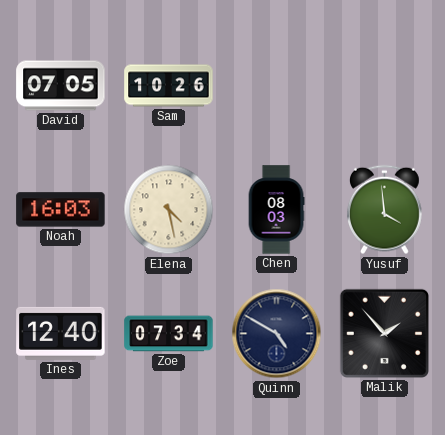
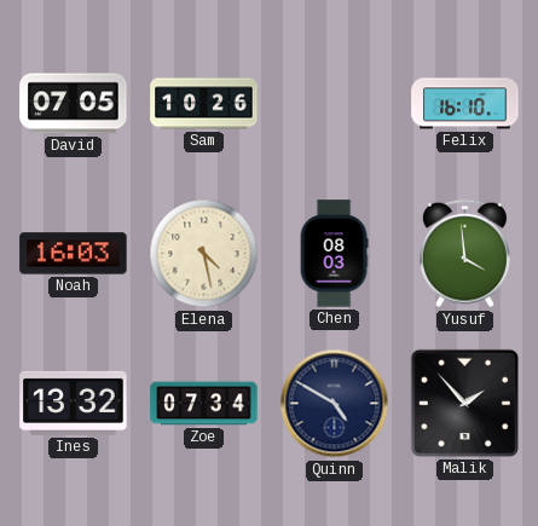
Felix: none -> 16:10
Ines: 12:40 -> 13:32
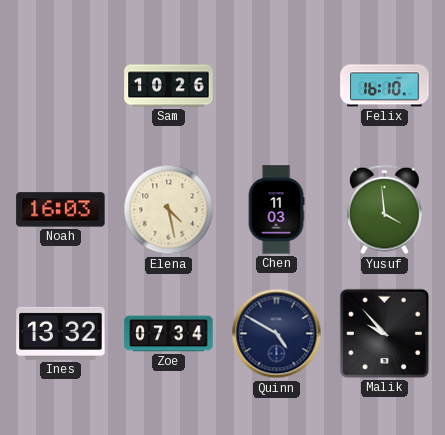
David: 07:05 -> none
Chen: 08:03 -> 11:03
Malik: 1:53 -> 9:53
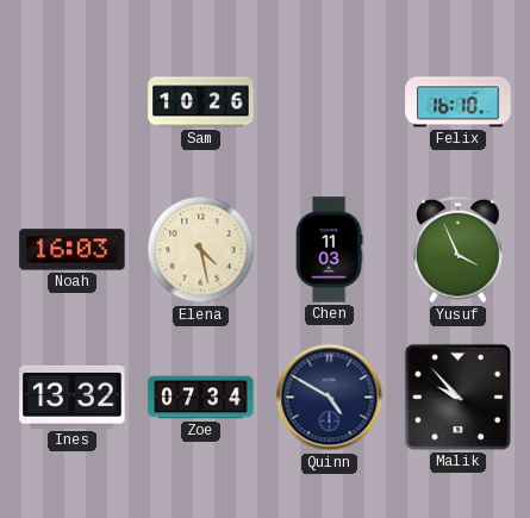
Yusuf: 3:59 -> 3:56
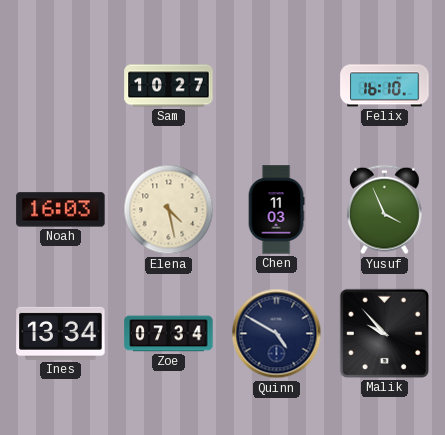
Sam: 10:26 -> 10:27
Ines: 13:32 -> 13:34
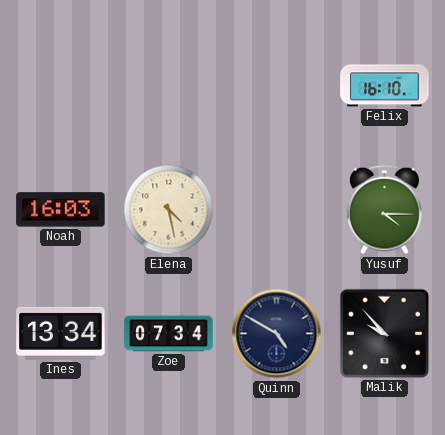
Sam: 10:27 -> none
Chen: 11:03 -> none
Yusuf: 3:56 -> 4:15
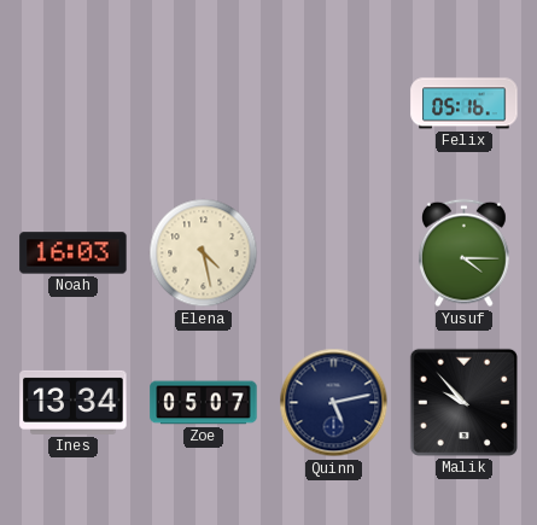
Felix: 16:10 -> 05:16
Zoe: 07:34 -> 05:07
Quinn: 4:50 -> 5:13
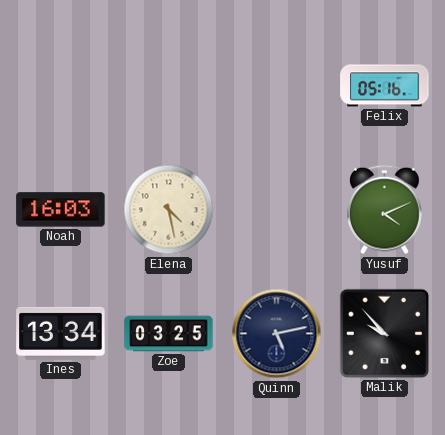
Yusuf: 4:15 -> 4:11
Zoe: 05:07 -> 03:25
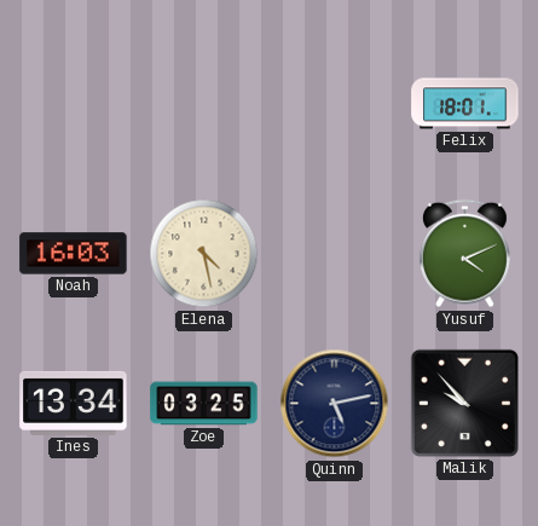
Felix: 05:16 -> 18:01
